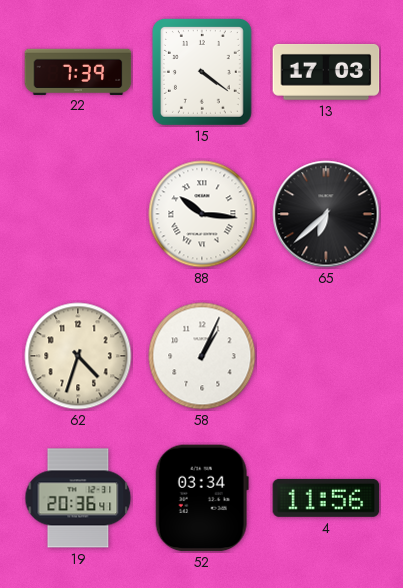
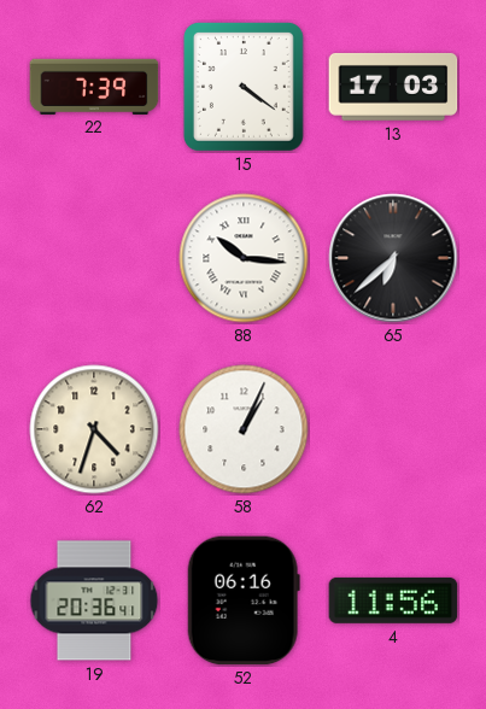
52: 03:34 -> 06:16
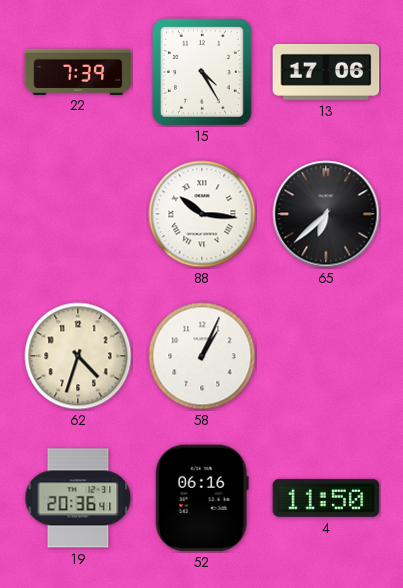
15: 4:21 -> 4:25
13: 17:03 -> 17:06
4: 11:56 -> 11:50
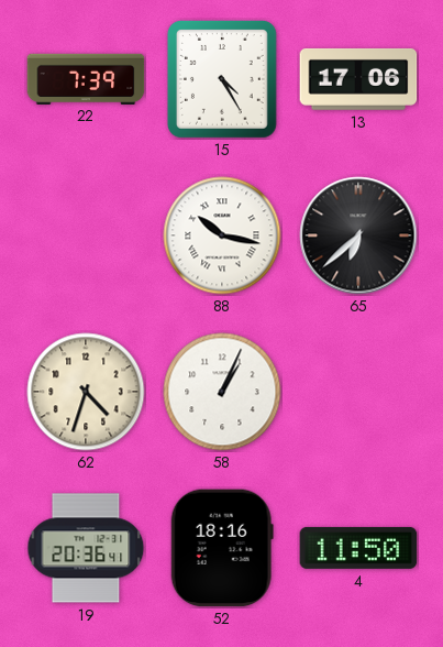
88: 10:16 -> 10:17
52: 06:16 -> 18:16
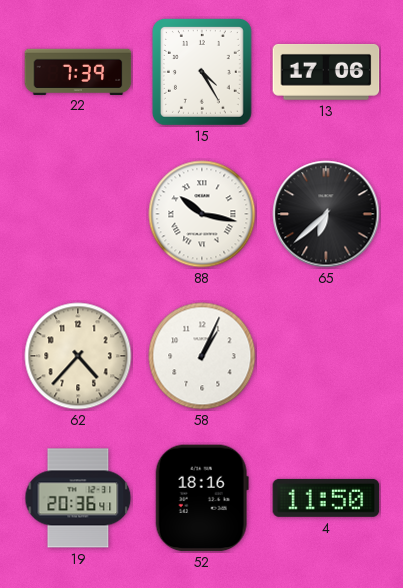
62: 4:33 -> 4:37
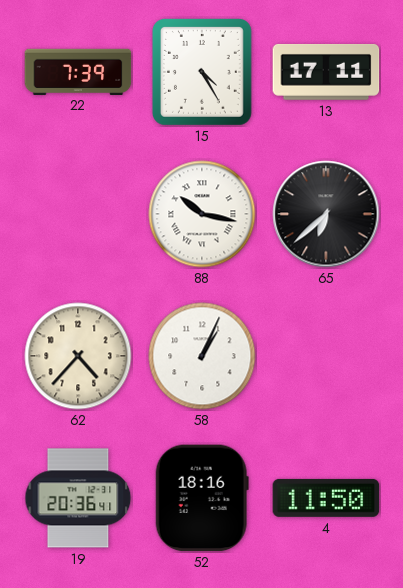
13: 17:06 -> 17:11
